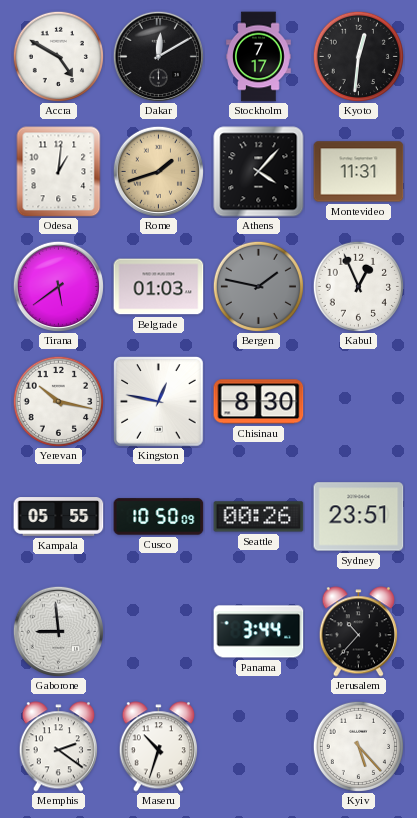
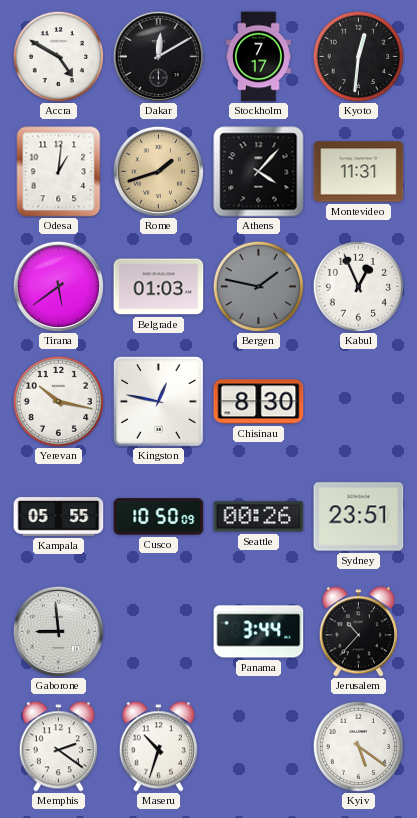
Kyiv: 5:23 -> 5:21
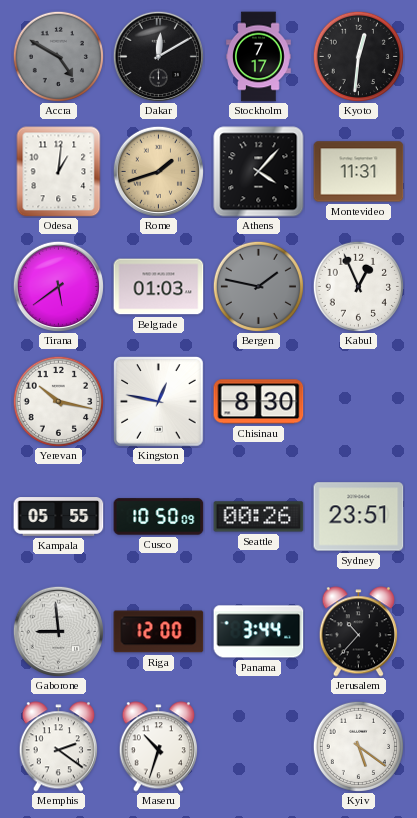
Accra dial: white -> grey
Riga: none -> 12:00
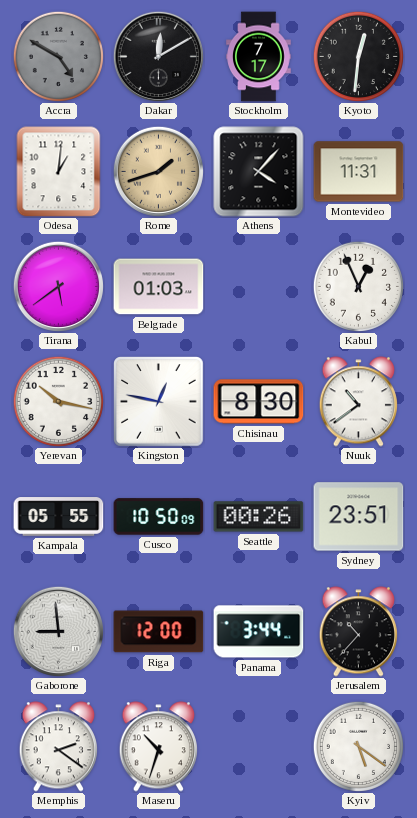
Bergen: 1:47 -> none
Nuuk: none -> 10:39
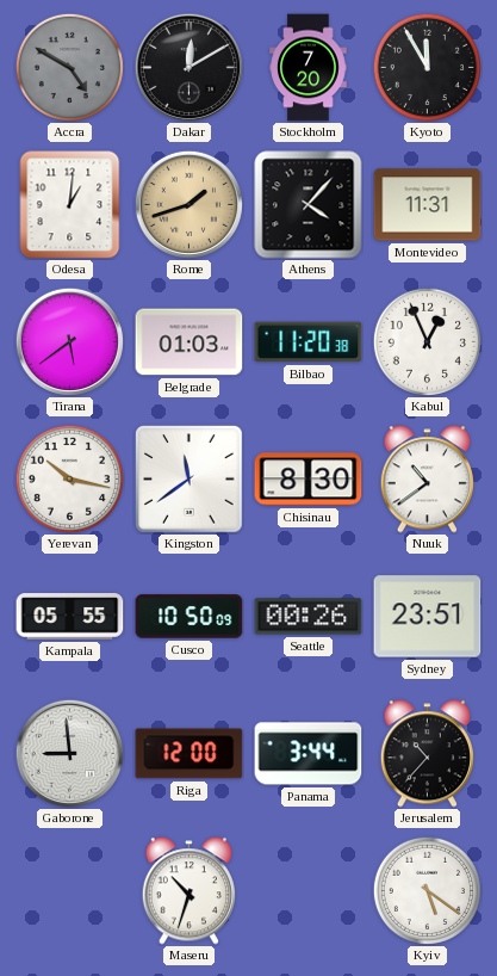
Stockholm: 7:17 -> 7:20
Kyoto: 12:31 -> 11:55
Bilbao: none -> 11:20
Kingston: 12:47 -> 11:39
Memphis: 2:21 -> none
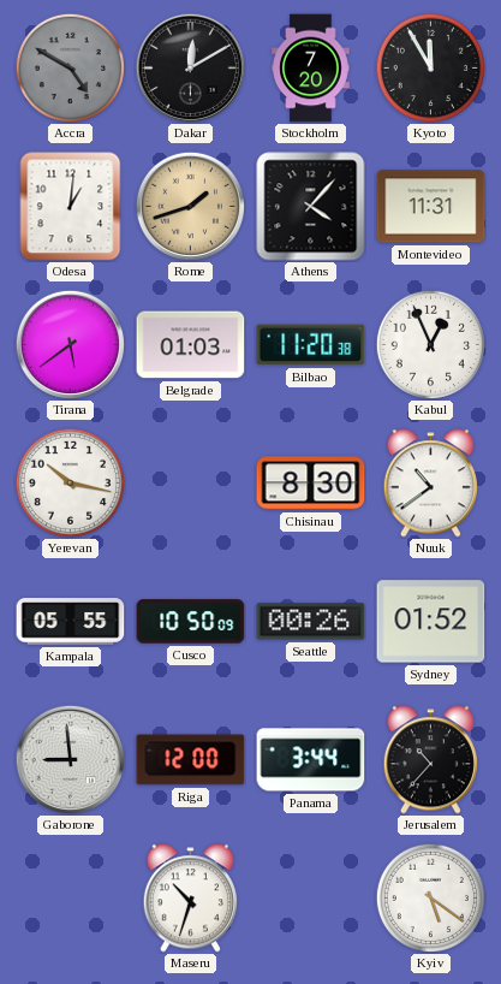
Kingston: 11:39 -> none
Sydney: 23:51 -> 01:52
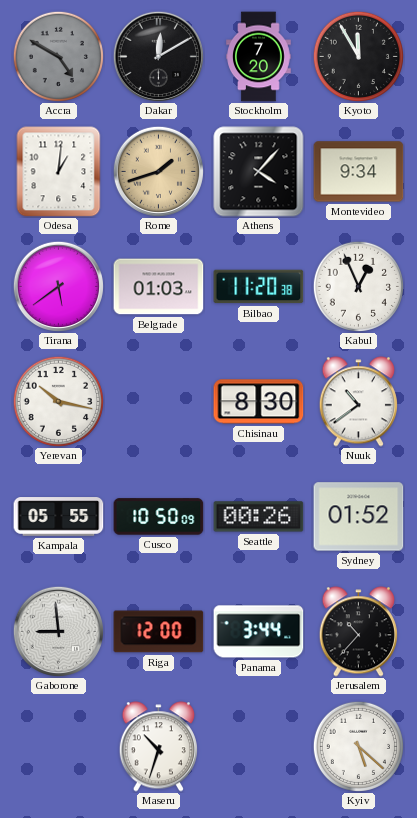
Montevideo: 11:31 -> 9:34
Kyiv: 5:21 -> 5:22
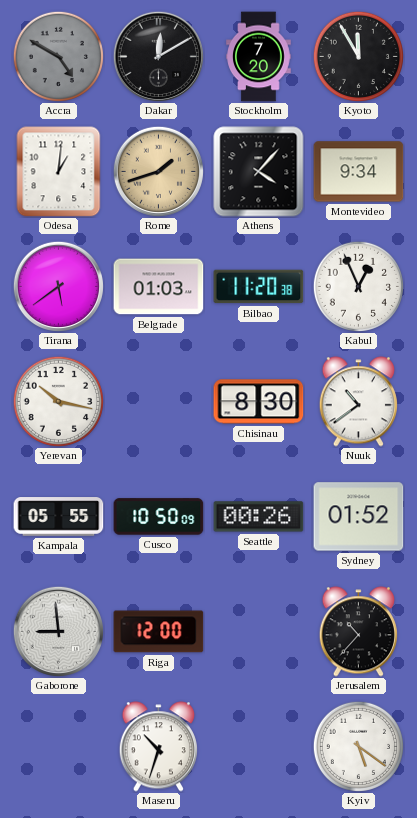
Panama: 3:44 -> none
Kyiv: 5:22 -> 5:21
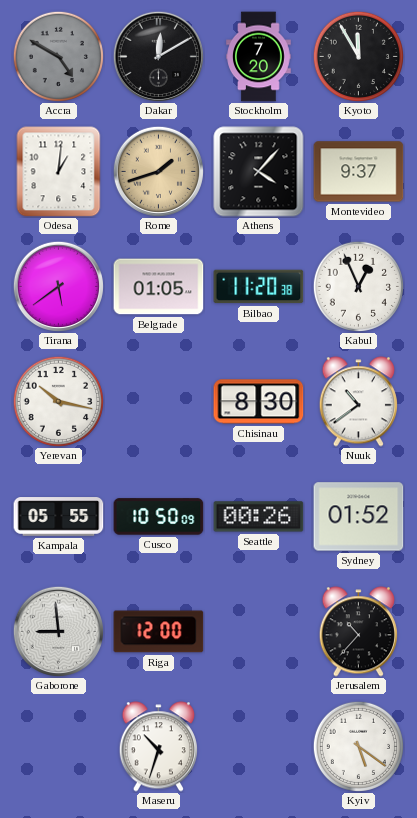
Montevideo: 9:34 -> 9:37
Belgrade: 01:03 -> 01:05
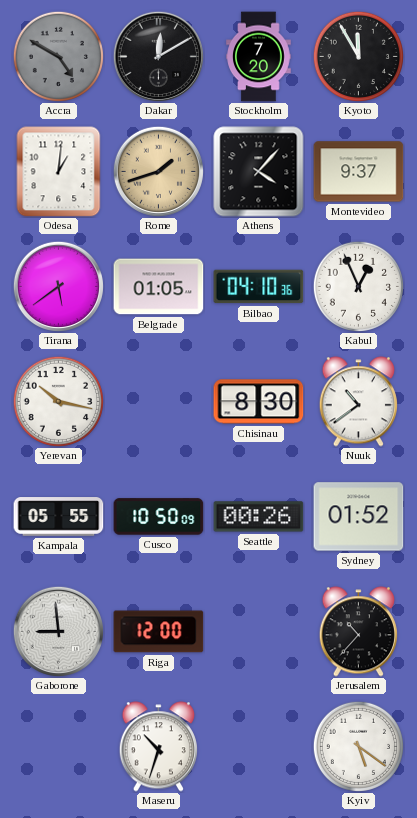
Bilbao: 11:20 -> 04:10
